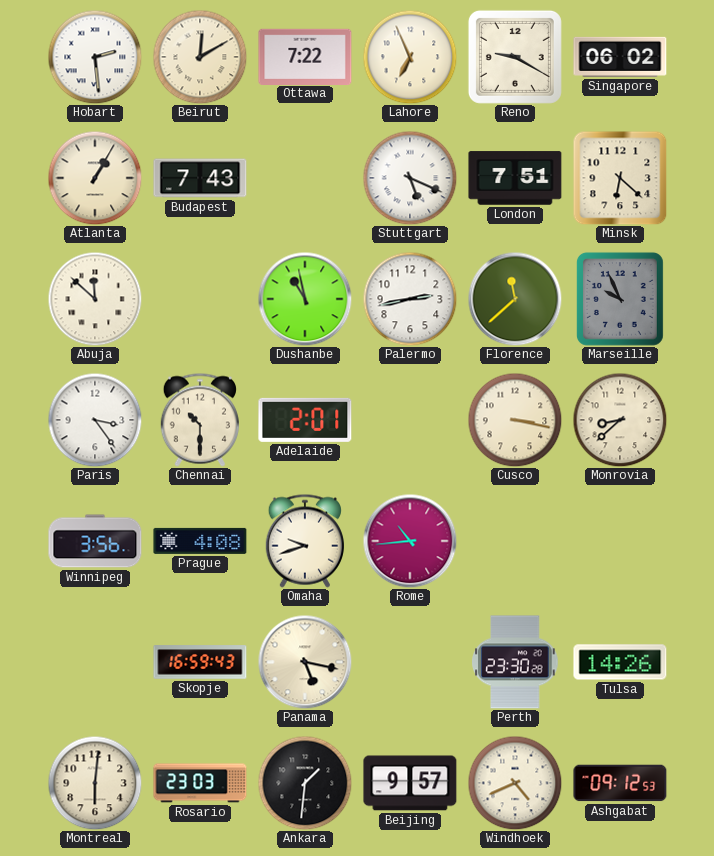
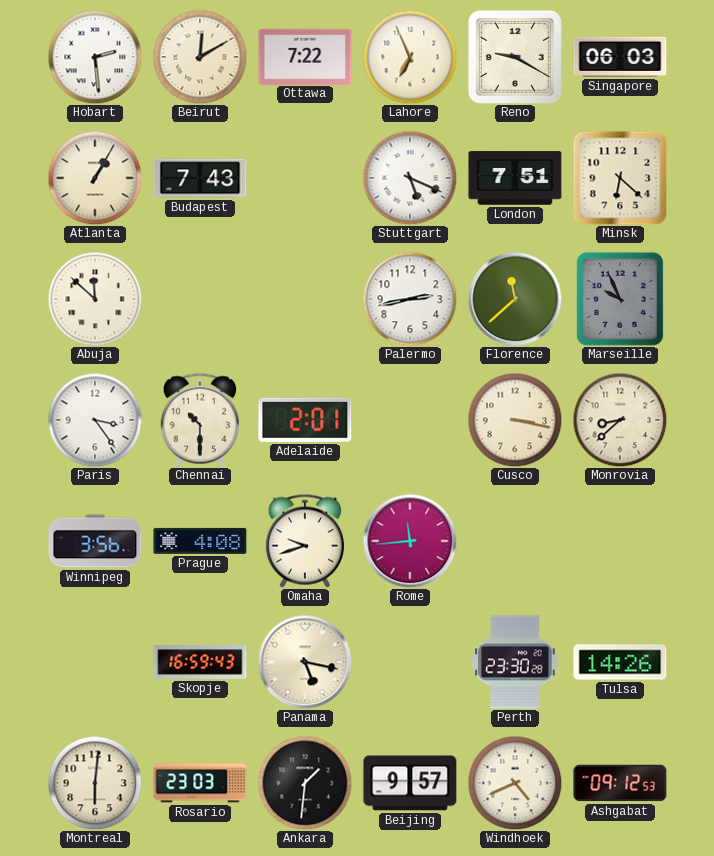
Singapore: 06:02 -> 06:03
Dushanbe: 10:58 -> none
Rome: 10:44 -> 11:44
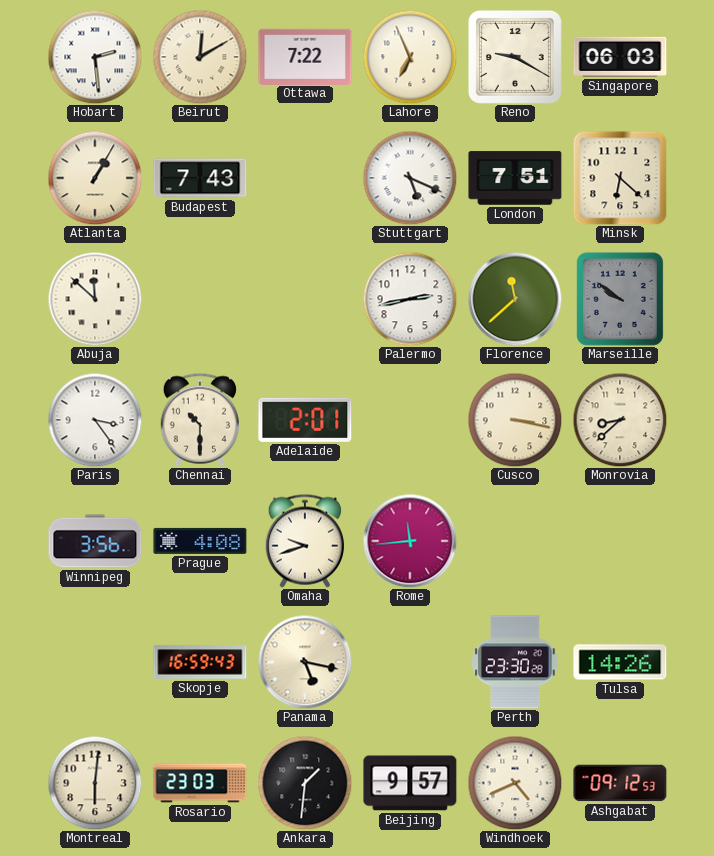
Marseille: 9:56 -> 9:51
